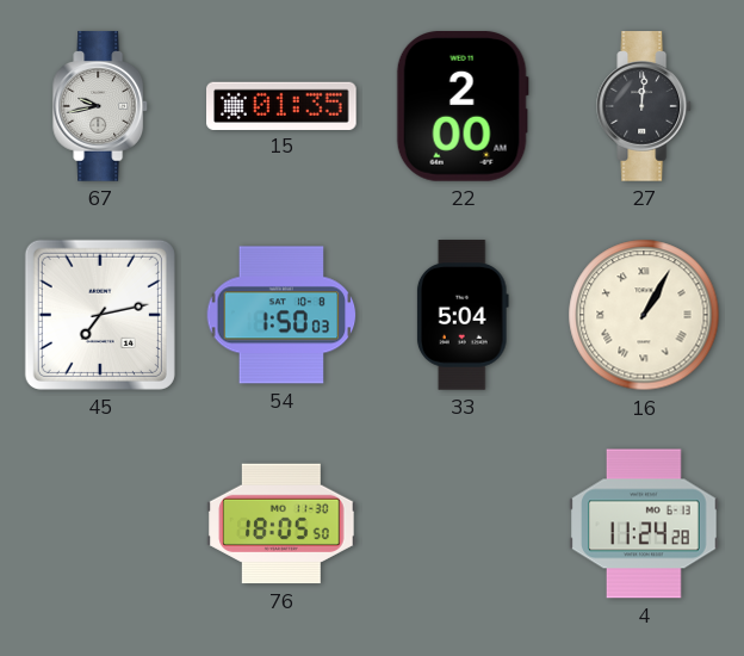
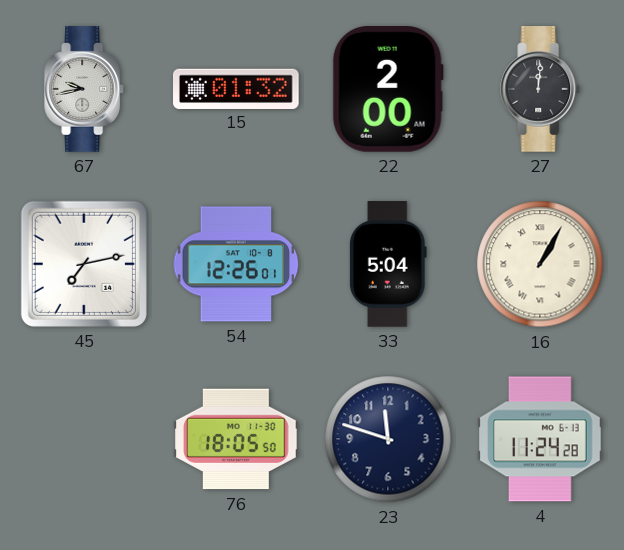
15: 01:35 -> 01:32
54: 1:50 -> 12:26
23: none -> 11:48
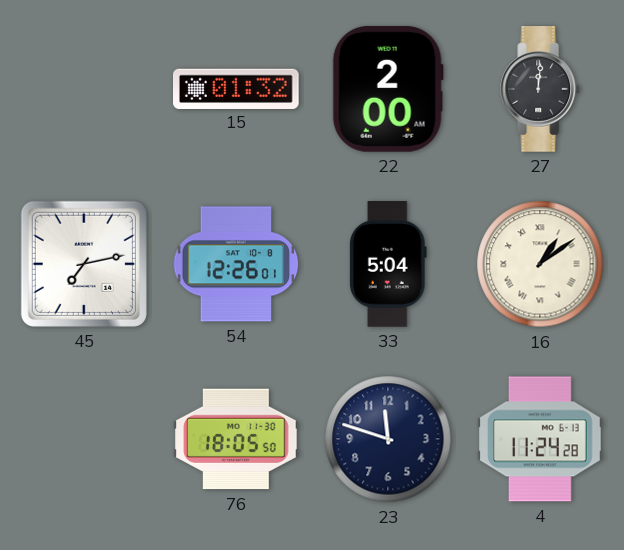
67: 9:43 -> none
16: 1:05 -> 1:09
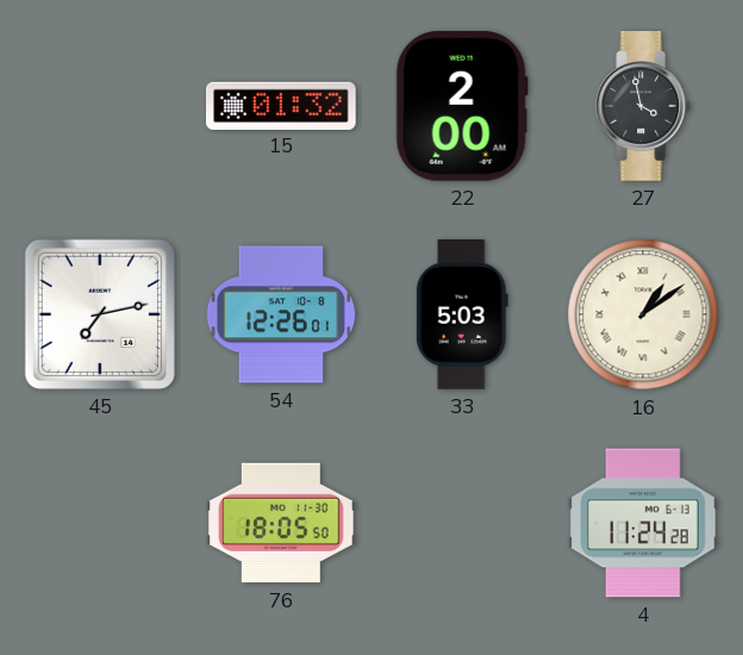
27: 12:01 -> 3:58
33: 5:04 -> 5:03
23: 11:48 -> none
